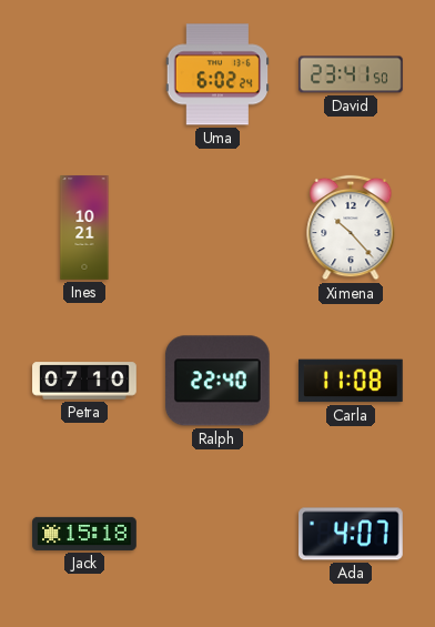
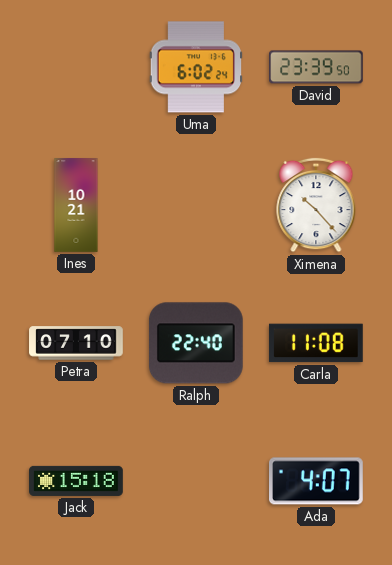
David: 23:41 -> 23:39
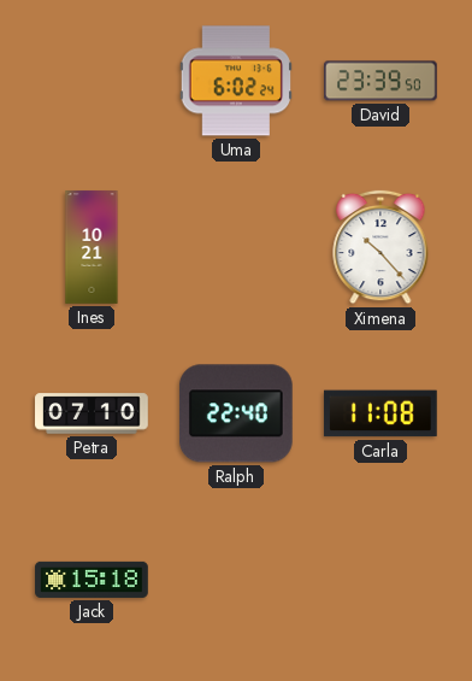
Ada: 4:07 -> none
